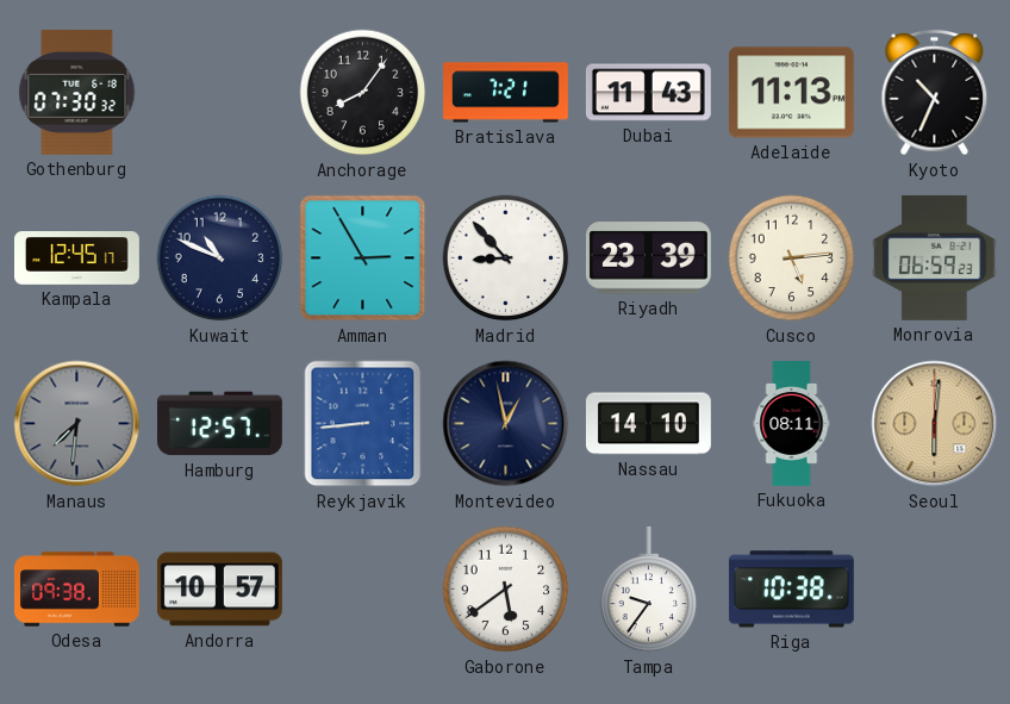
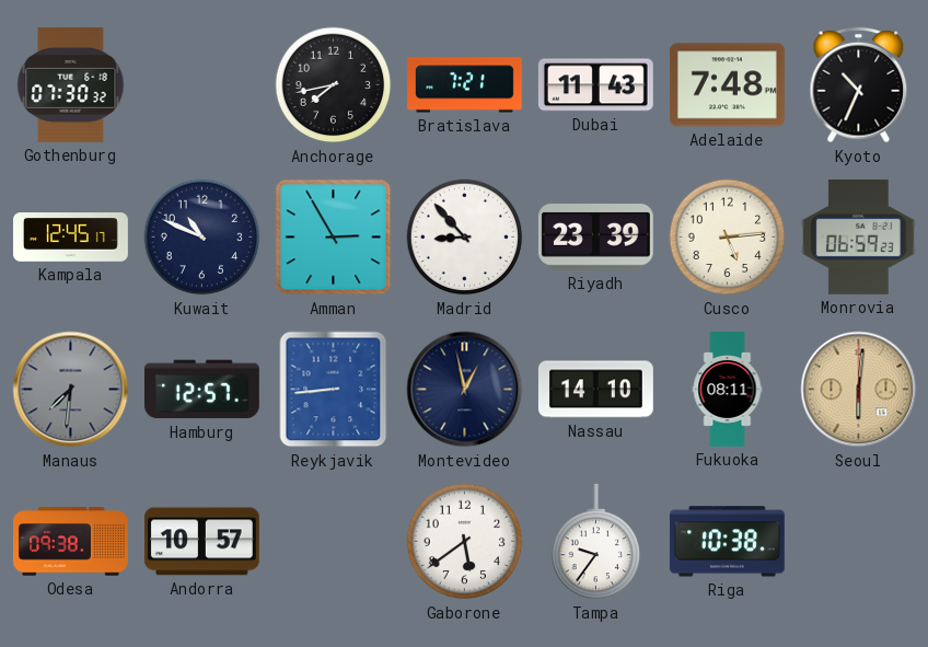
Anchorage: 8:06 -> 7:43
Adelaide: 11:13 -> 7:48
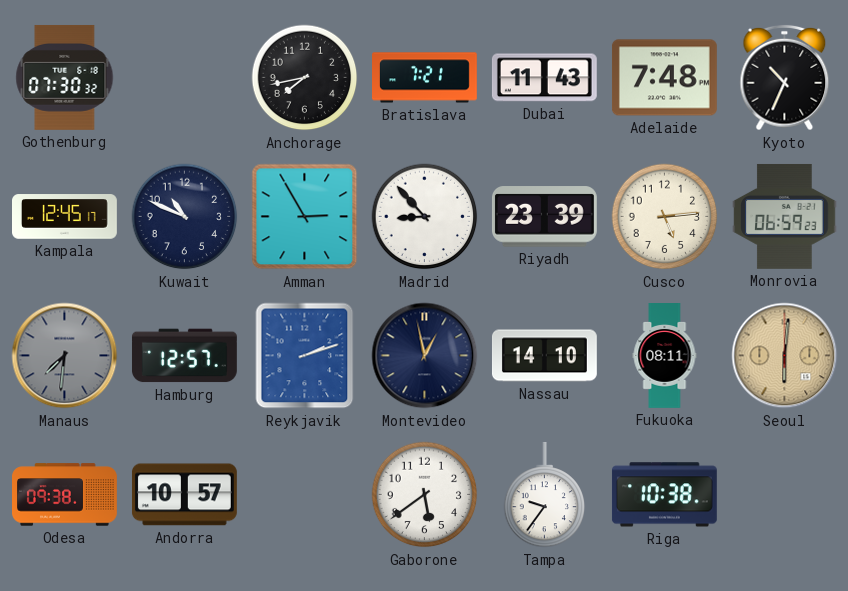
Reykjavik: 8:44 -> 2:12
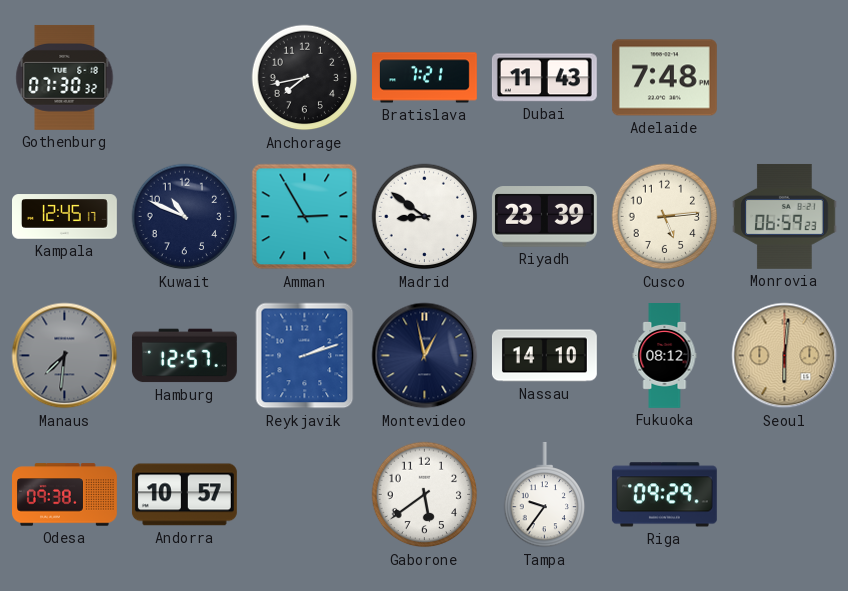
Kyoto: 10:34 -> none
Madrid: 8:53 -> 8:51
Fukuoka: 08:11 -> 08:12
Riga: 10:38 -> 09:29
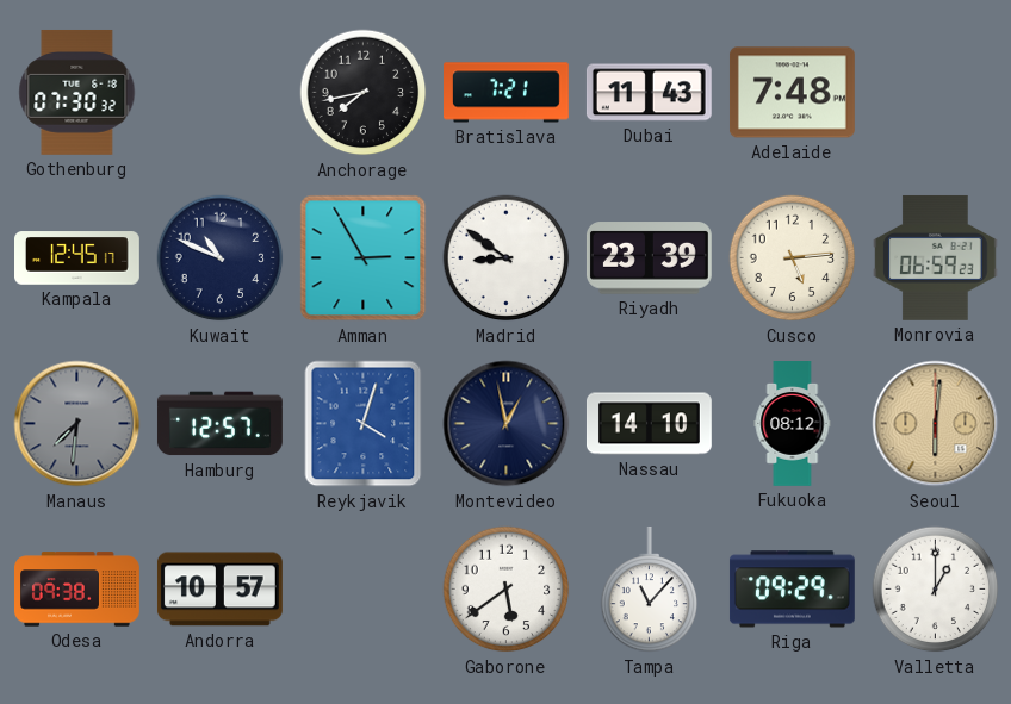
Reykjavik: 2:12 -> 4:03
Tampa: 9:36 -> 11:07
Valletta: none -> 1:00
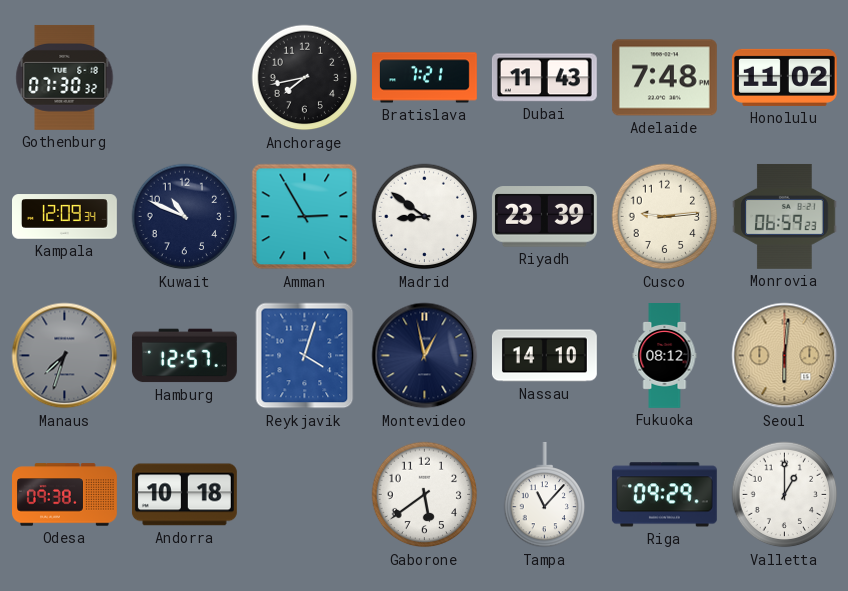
Honolulu: none -> 11:02
Kampala: 12:45 -> 12:09
Cusco: 5:14 -> 9:14
Manaus: 7:31 -> 7:33
Andorra: 10:57 -> 10:18
